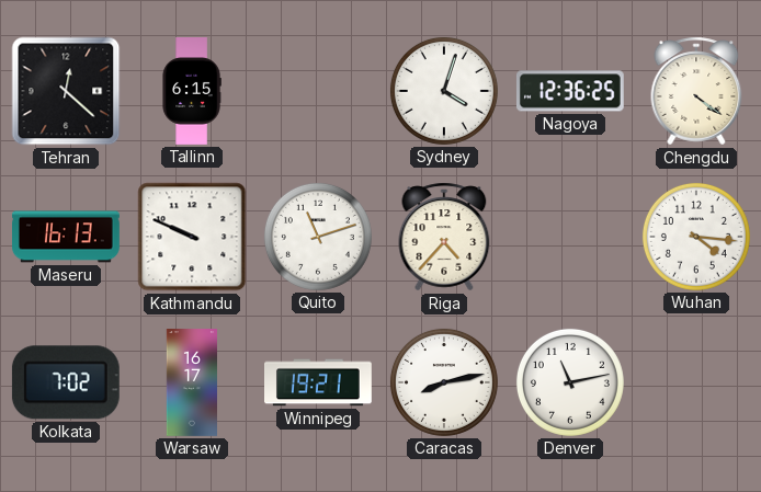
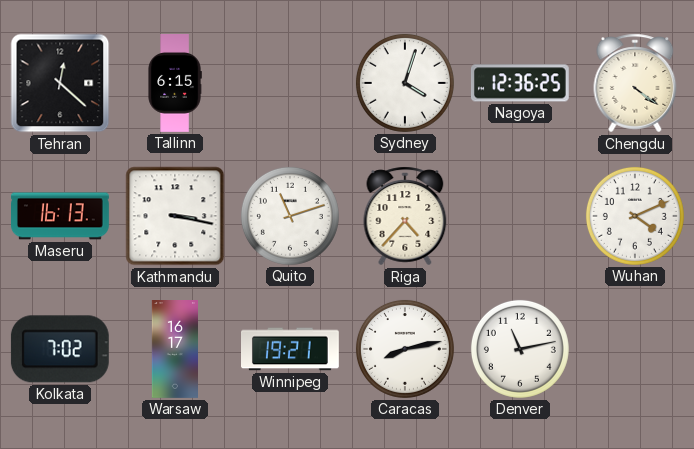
Kathmandu: 9:49 -> 3:17
Wuhan: 4:16 -> 4:11
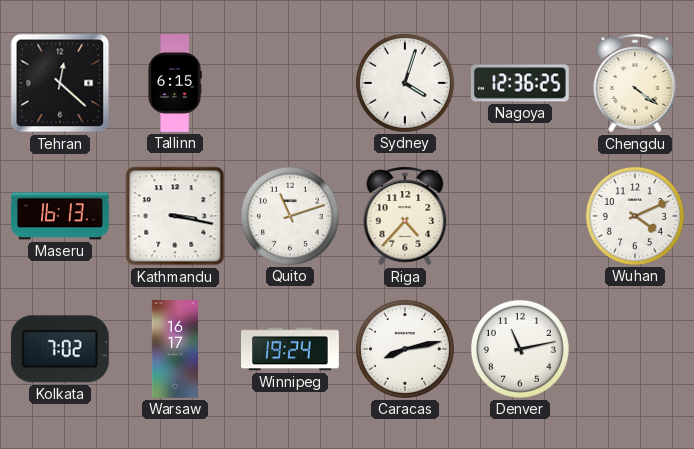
Winnipeg: 19:21 -> 19:24
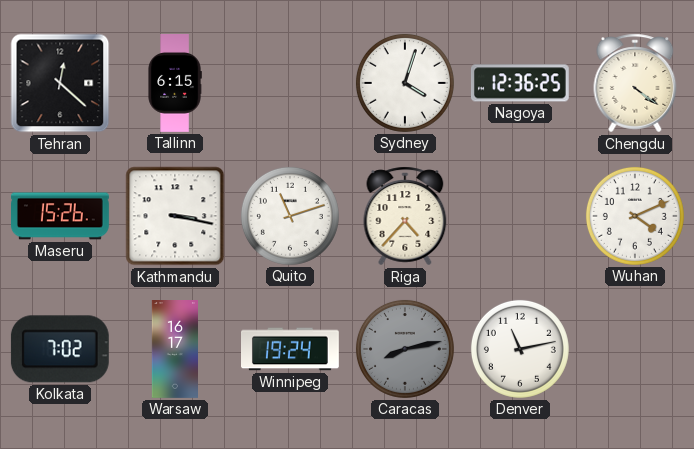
Maseru: 16:13 -> 15:26
Caracas dial: white -> grey
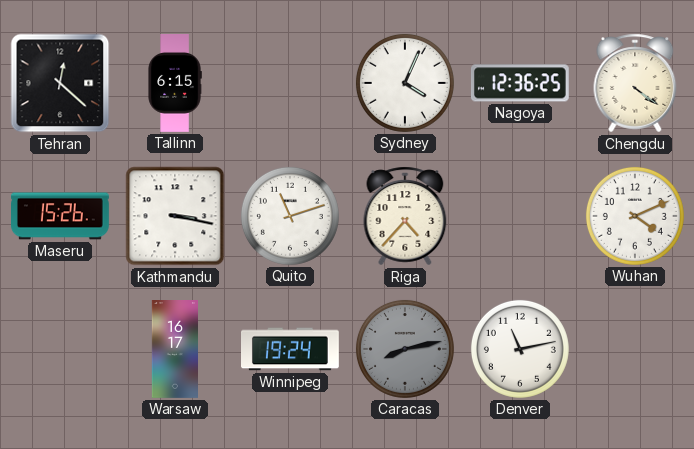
Sydney: 4:03 -> 4:04
Kolkata: 7:02 -> none
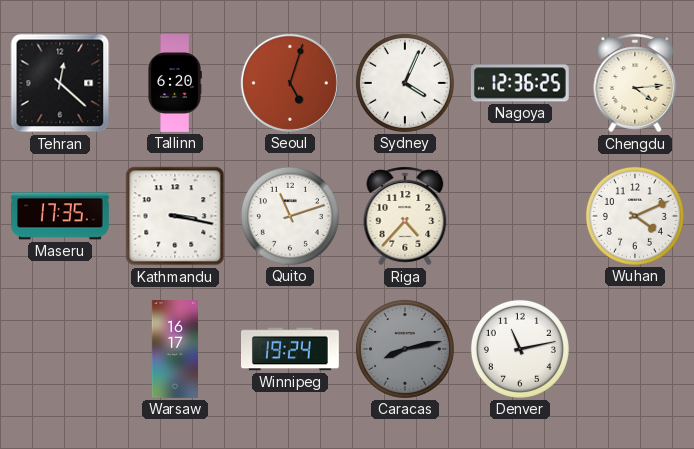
Tallinn: 6:15 -> 6:20
Seoul: none -> 5:03
Chengdu: 4:21 -> 4:14
Maseru: 15:26 -> 17:35
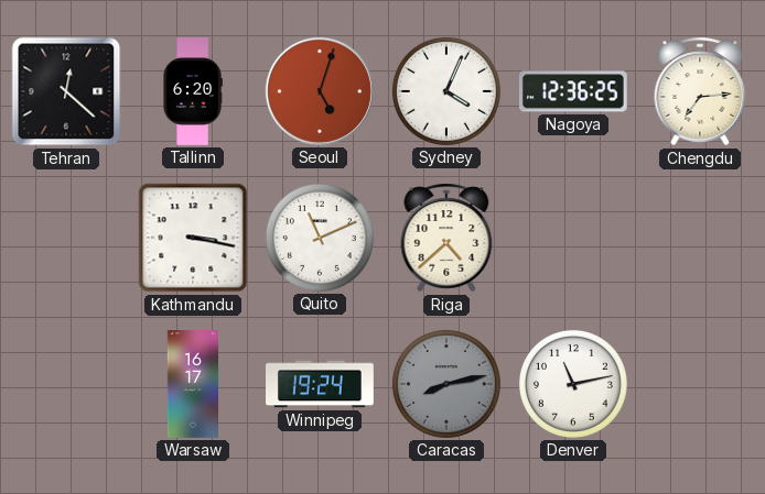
Chengdu: 4:14 -> 7:14
Maseru: 17:35 -> none
Quito: 11:12 -> 11:11
Riga: 4:37 -> 4:38
Wuhan: 4:11 -> none
